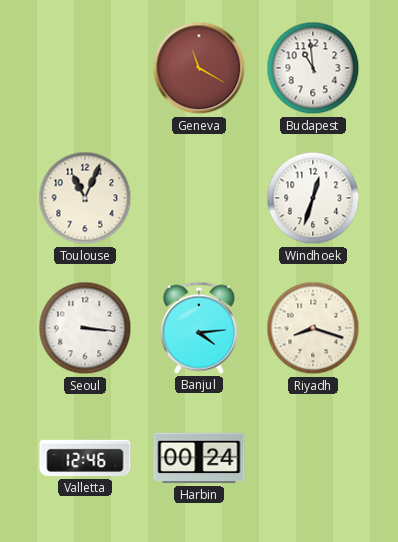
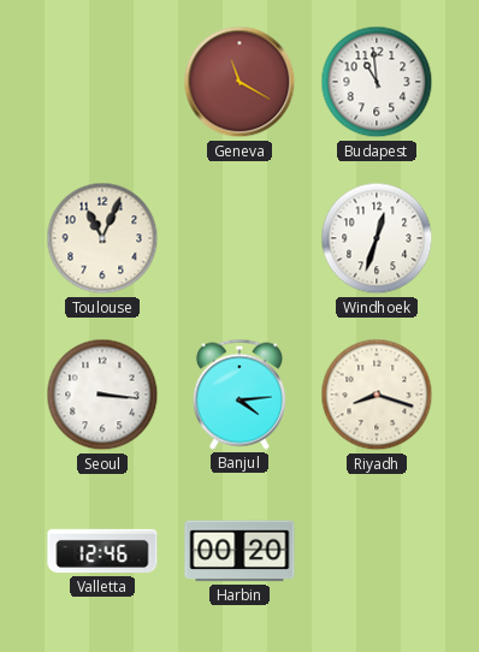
Harbin: 00:24 -> 00:20
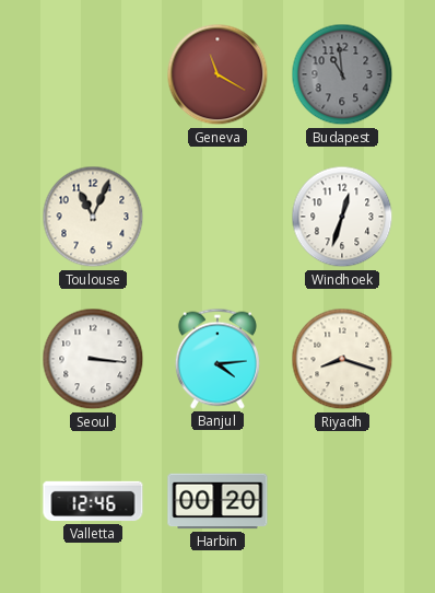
Budapest dial: white -> grey
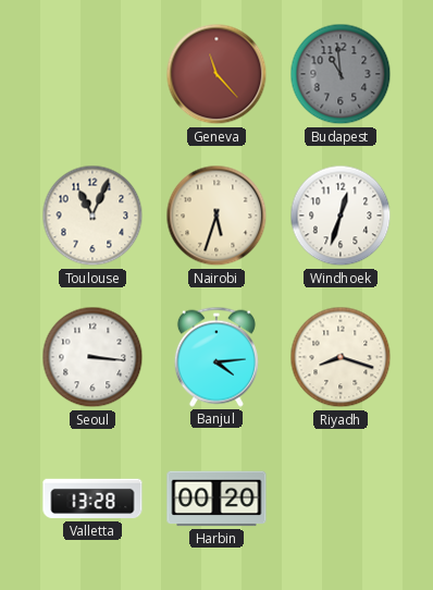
Geneva: 11:20 -> 11:23
Nairobi: none -> 5:33
Valletta: 12:46 -> 13:28
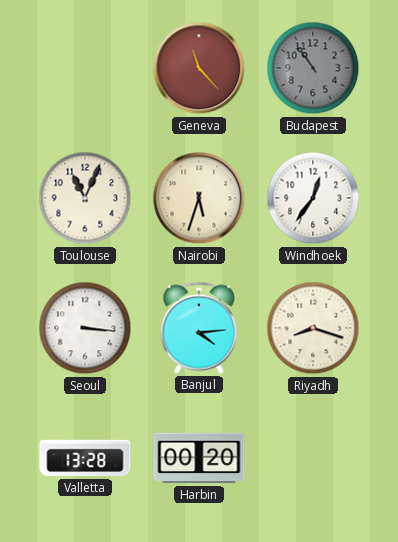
Budapest: 10:59 -> 10:54
Windhoek: 12:33 -> 12:36
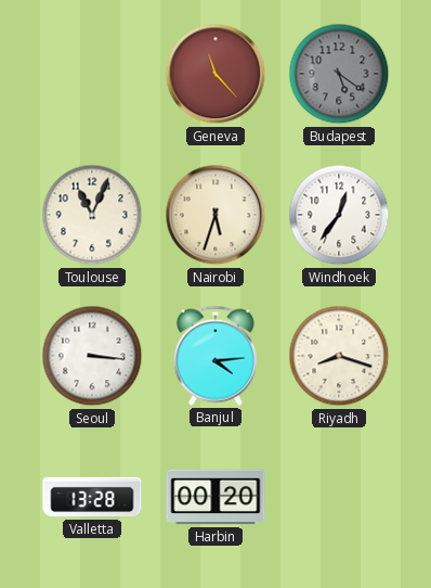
Budapest: 10:54 -> 5:21
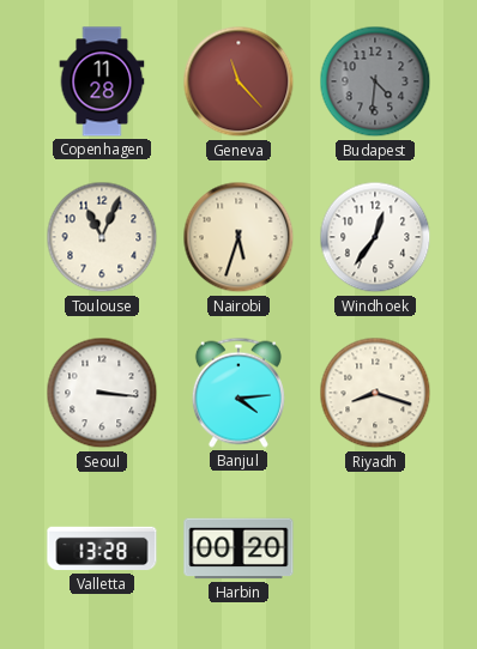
Copenhagen: none -> 11:28
Budapest: 5:21 -> 4:31
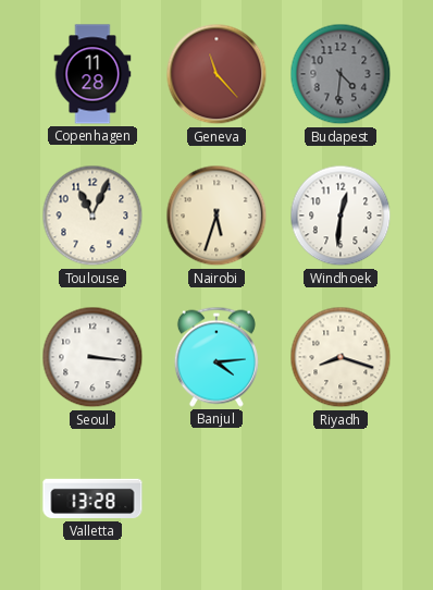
Windhoek: 12:36 -> 12:31
Harbin: 00:20 -> none
